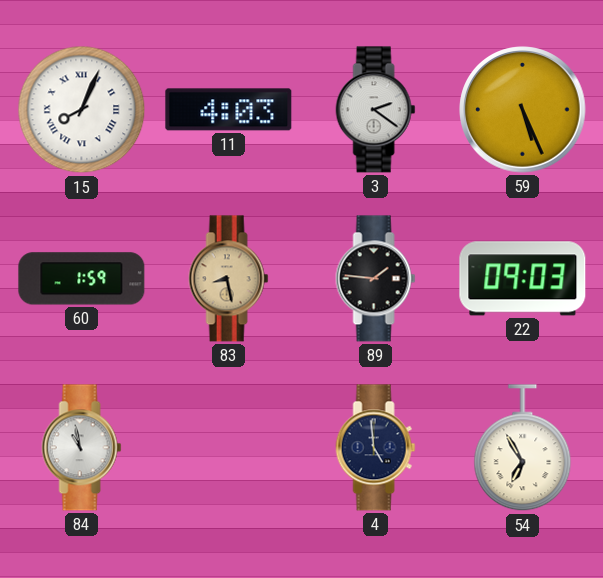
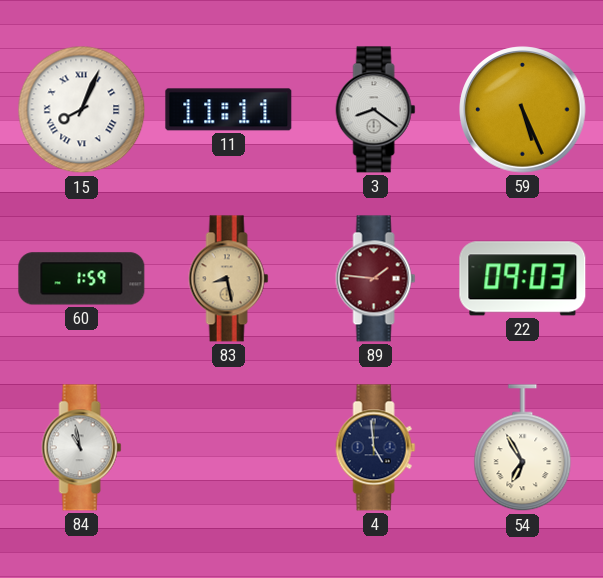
11: 4:03 -> 11:11
3: 2:21 -> 8:21
89 dial: black -> burgundy
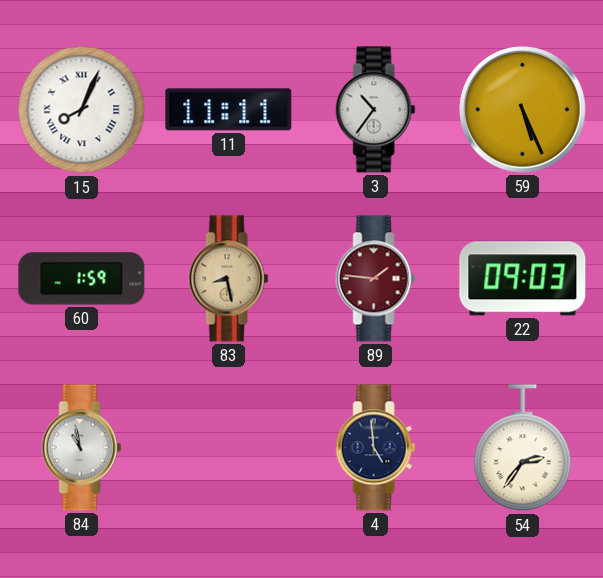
3: 8:21 -> 10:36
54: 6:55 -> 2:36
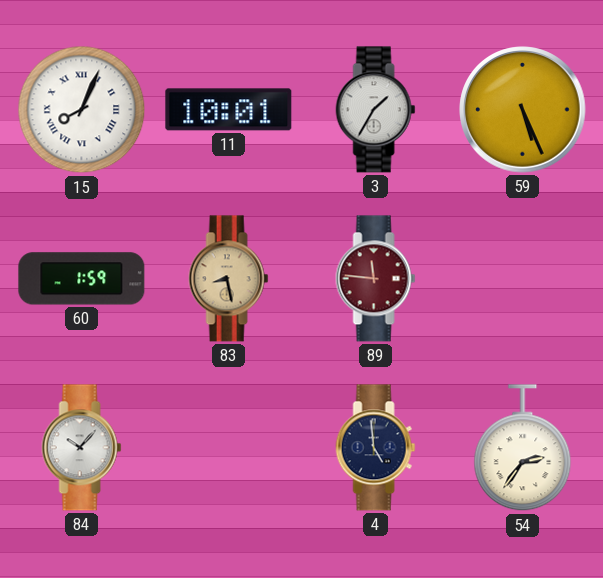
11: 11:11 -> 10:01
3: 10:36 -> 1:35
89: 1:46 -> 11:46
22: 09:03 -> none
84: 10:58 -> 10:07
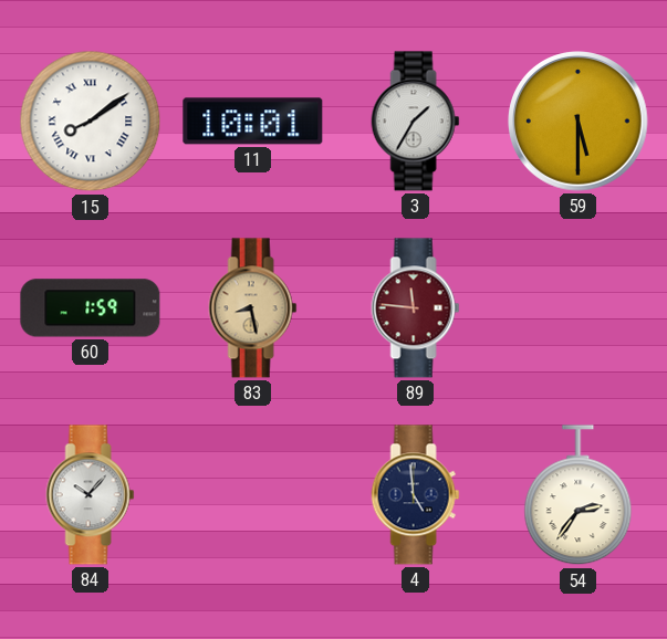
15: 8:04 -> 8:09
59: 5:26 -> 5:30
